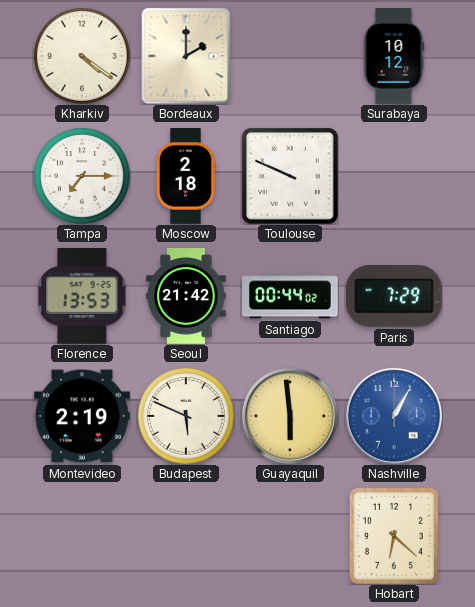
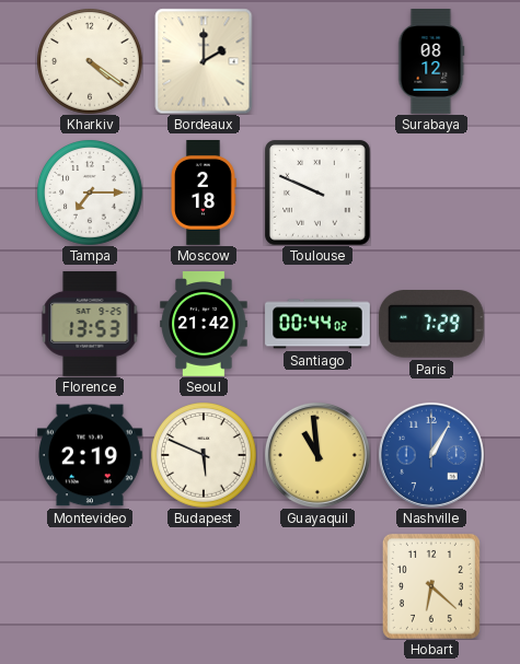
Surabaya: 10:12 -> 08:12
Guayaquil: 5:59 -> 10:59
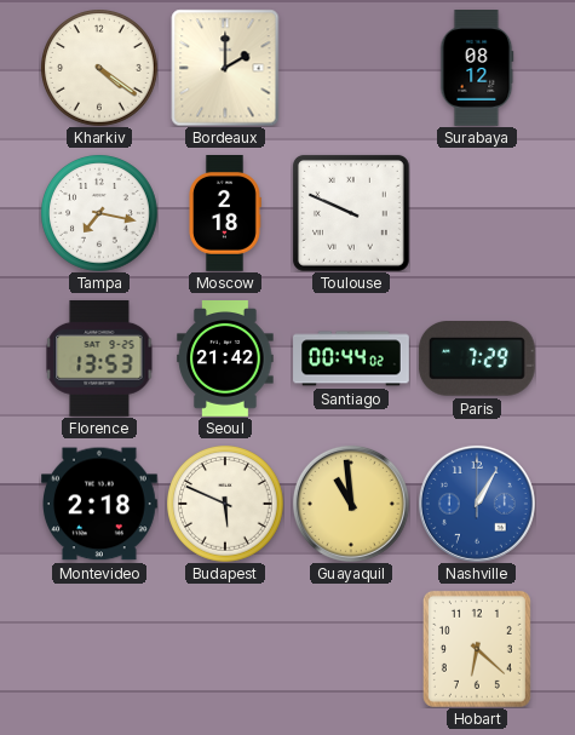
Tampa: 7:15 -> 7:17
Montevideo: 2:19 -> 2:18
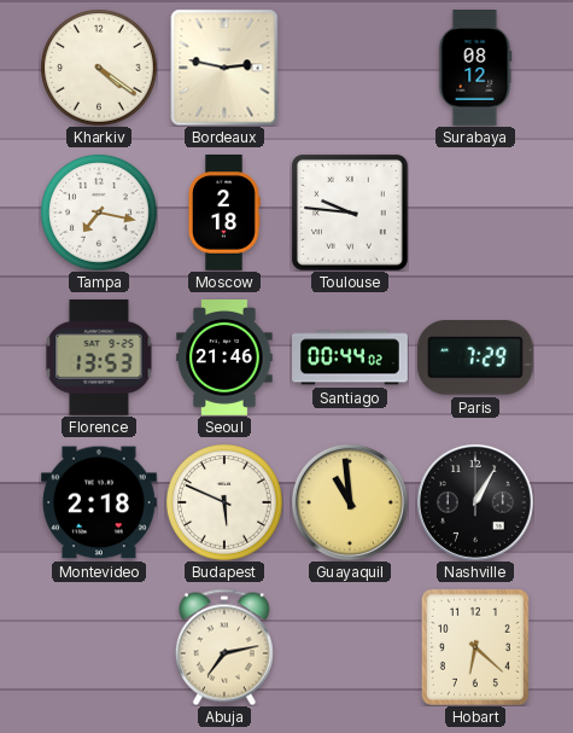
Bordeaux: 2:00 -> 2:47
Toulouse: 9:49 -> 9:46
Seoul: 21:42 -> 21:46
Nashville dial: blue -> black
Abuja: none -> 7:13
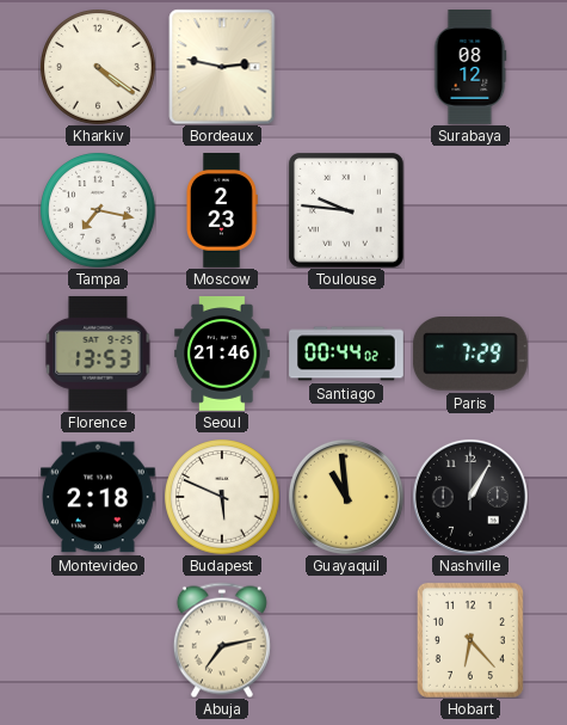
Moscow: 2:18 -> 2:23
Hobart: 6:22 -> 6:23
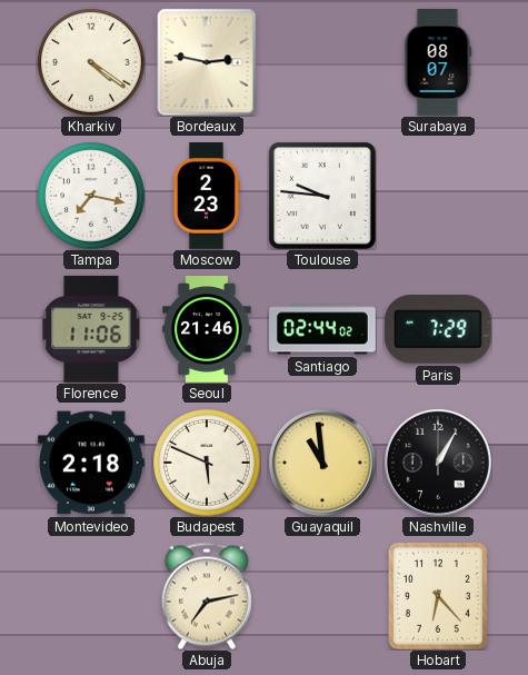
Surabaya: 08:12 -> 08:07
Florence: 13:53 -> 11:06
Santiago: 00:44 -> 02:44
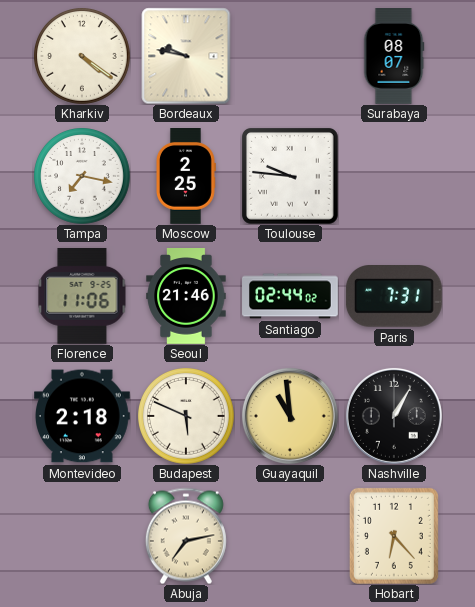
Bordeaux: 2:47 -> 9:47
Moscow: 2:23 -> 2:25
Paris: 7:29 -> 7:31
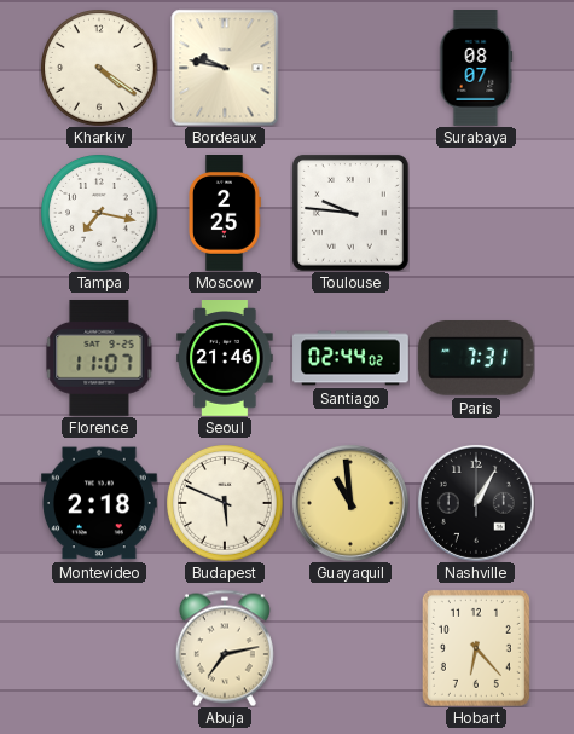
Florence: 11:06 -> 11:07
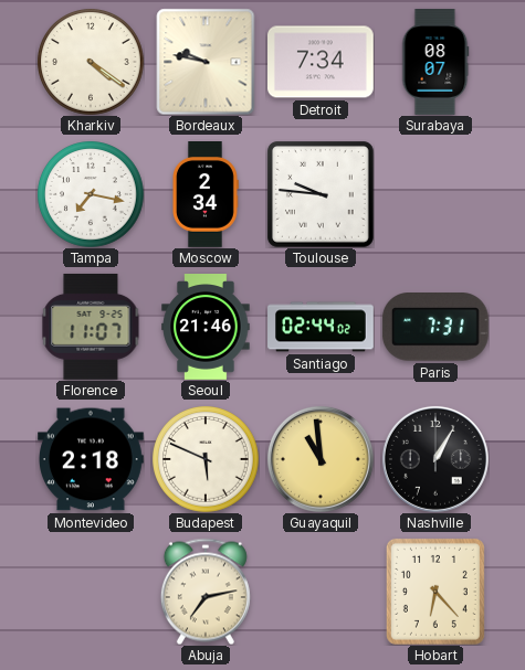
Detroit: none -> 7:34
Moscow: 2:25 -> 2:34
